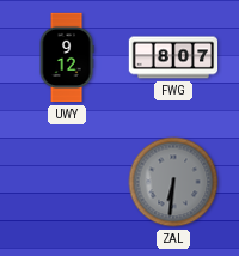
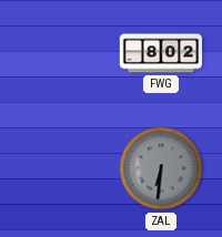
UWY: 9:12 -> none
FWG: 8:07 -> 8:02
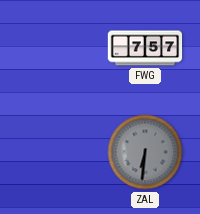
FWG: 8:02 -> 7:57
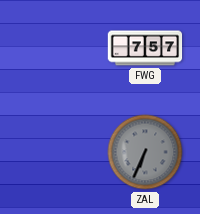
ZAL: 6:31 -> 6:34
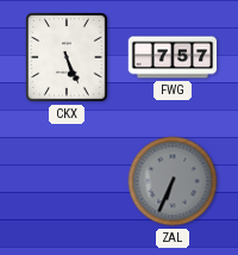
CKX: none -> 5:26
